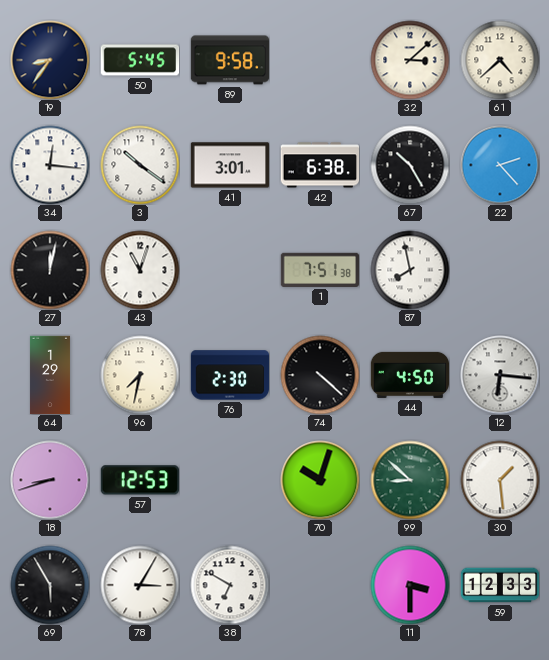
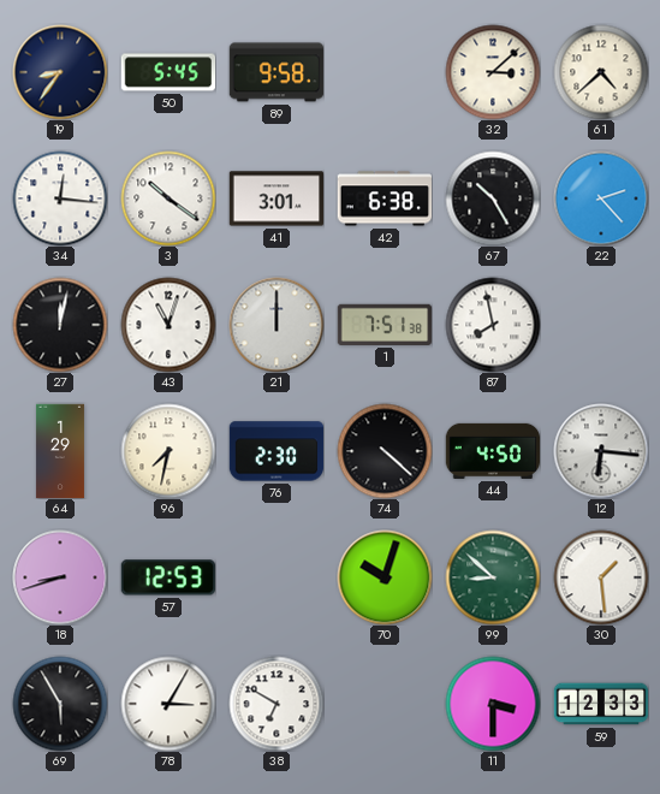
21: none -> 12:00
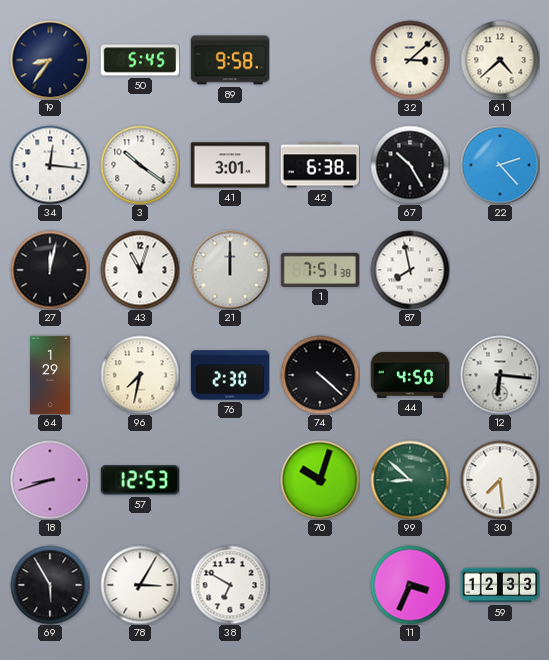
30: 1:29 -> 7:29
11: 3:30 -> 3:34
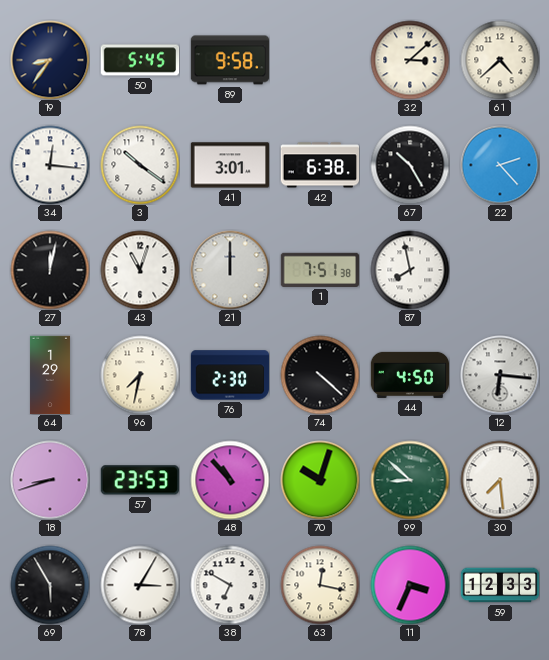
57: 12:53 -> 23:53
48: none -> 10:53
63: none -> 12:17
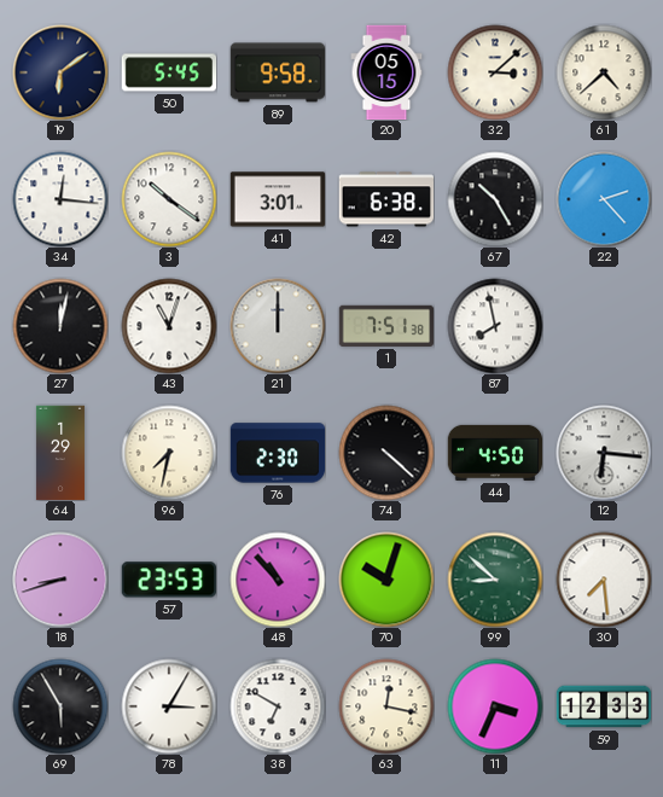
19: 8:36 -> 6:09
20: none -> 05:15
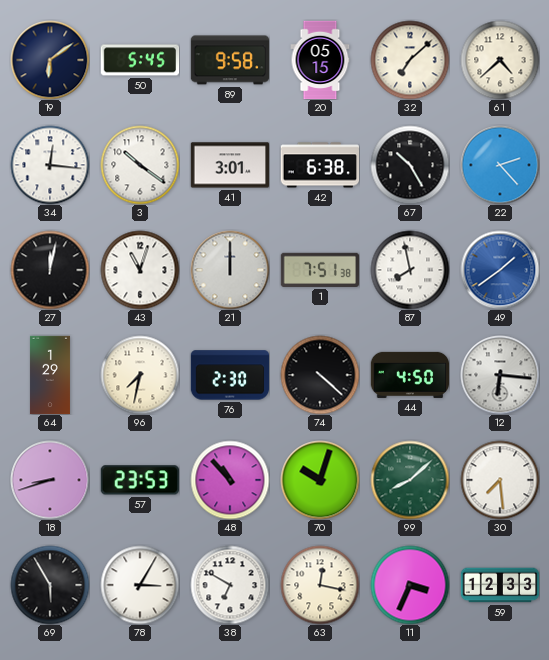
32: 3:08 -> 7:08
49: none -> 1:39
99: 8:52 -> 8:08
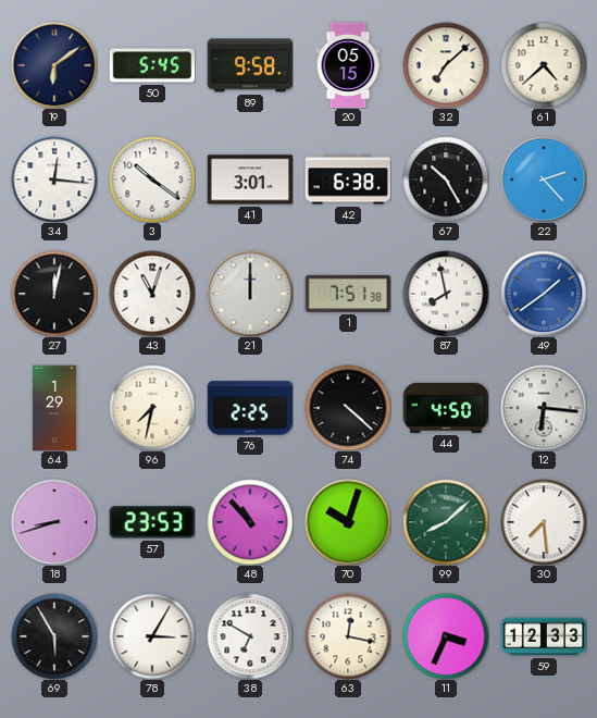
76: 2:30 -> 2:25
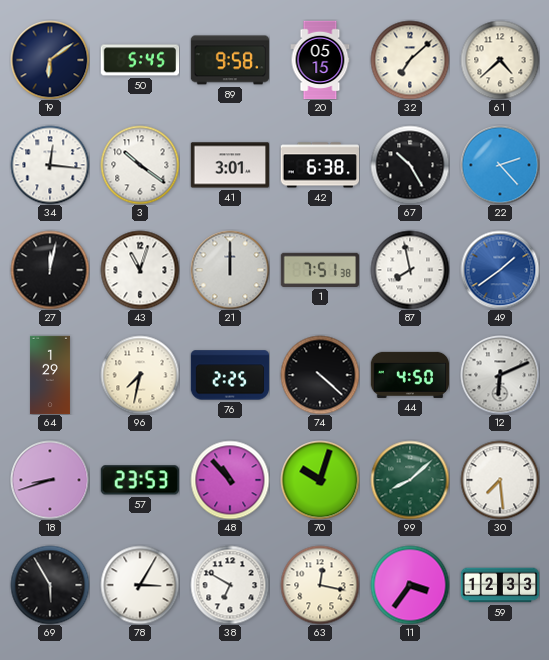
12: 6:16 -> 6:11
11: 3:34 -> 3:36
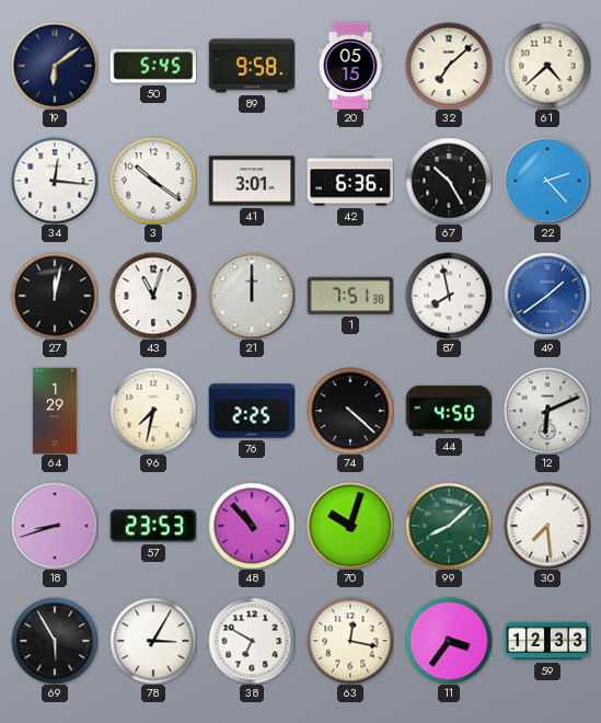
42: 6:38 -> 6:36
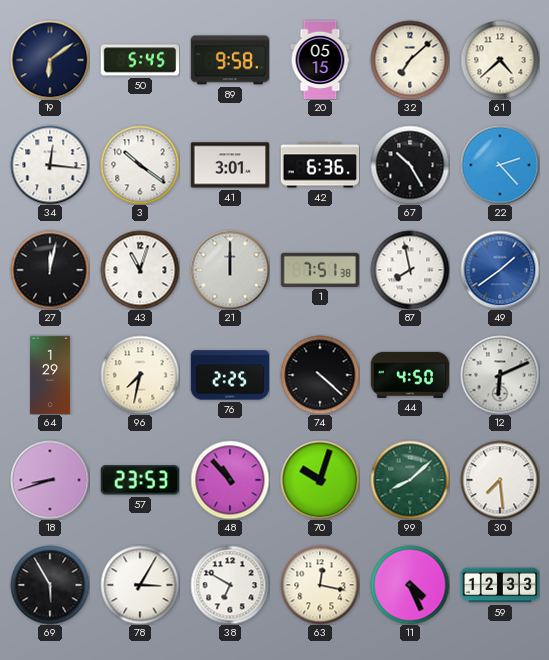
11: 3:36 -> 4:26
